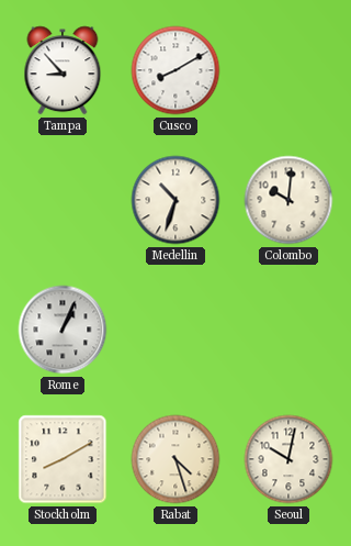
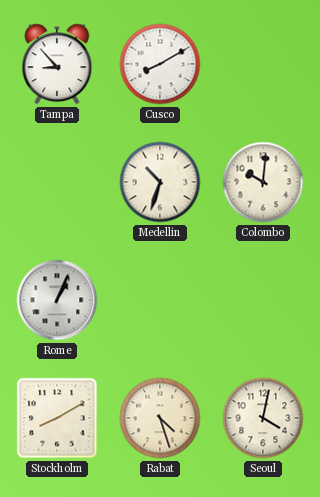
Seoul: 10:02 -> 4:02
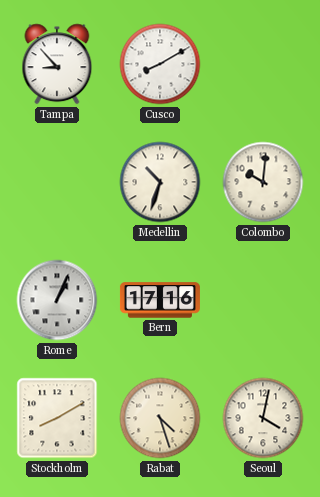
Bern: none -> 17:16
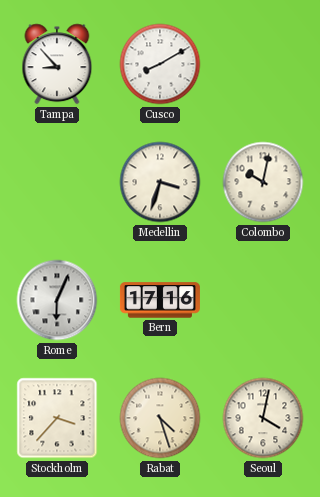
Medellin: 10:33 -> 3:33
Colombo: 10:01 -> 10:02
Rome: 1:04 -> 6:04
Stockholm: 8:10 -> 3:37
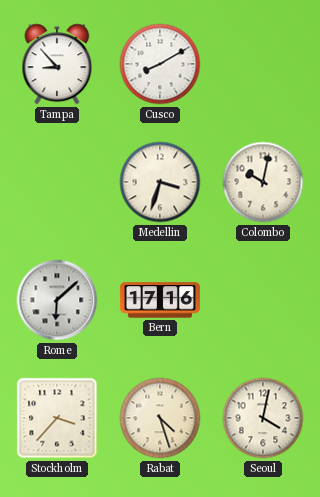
Rome: 6:04 -> 6:08
